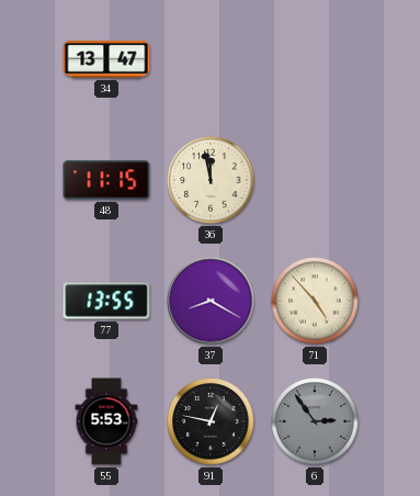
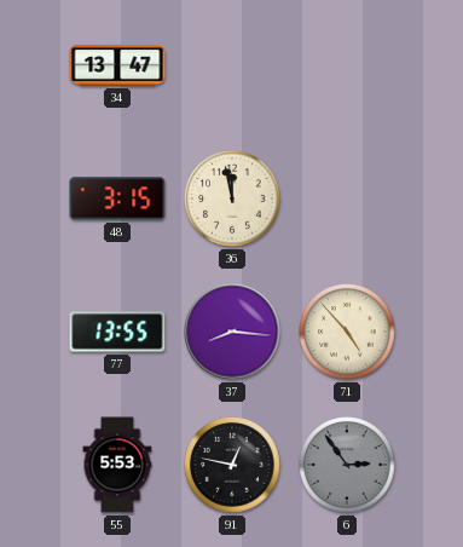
48: 11:15 -> 3:15
37: 8:20 -> 8:16
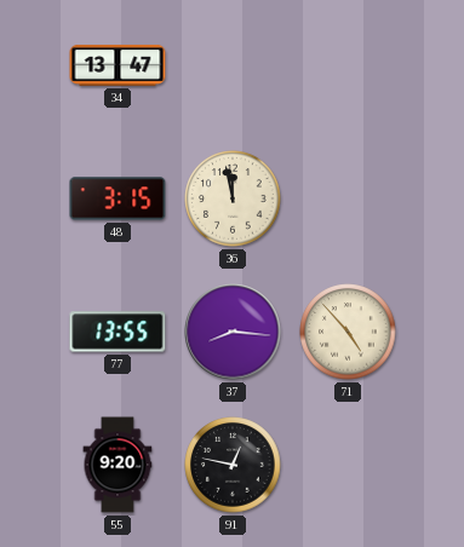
55: 5:53 -> 9:20
6: 2:54 -> none
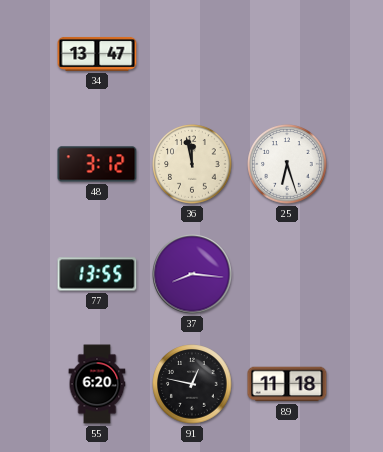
48: 3:15 -> 3:12
25: none -> 6:27
71: 4:53 -> none
55: 9:20 -> 6:20
89: none -> 11:18
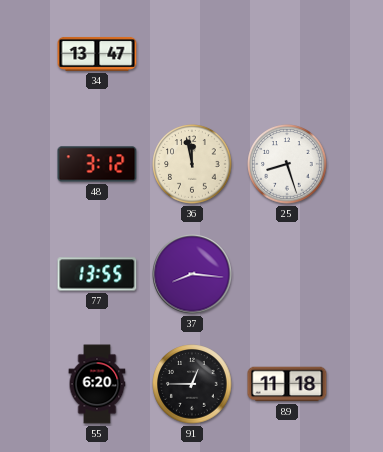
25: 6:27 -> 8:27
91: 12:47 -> 12:45
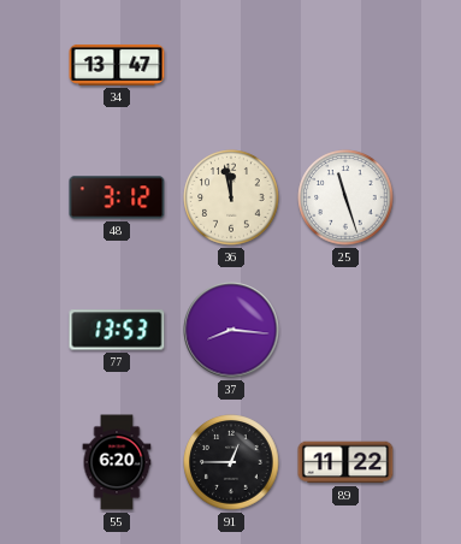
25: 8:27 -> 11:27
77: 13:55 -> 13:53
89: 11:18 -> 11:22
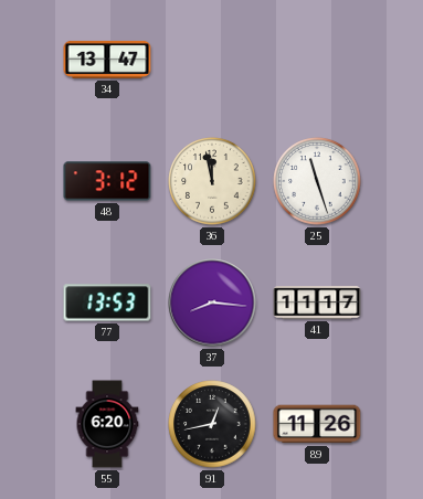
41: none -> 11:17
91: 12:45 -> 12:43
89: 11:22 -> 11:26
